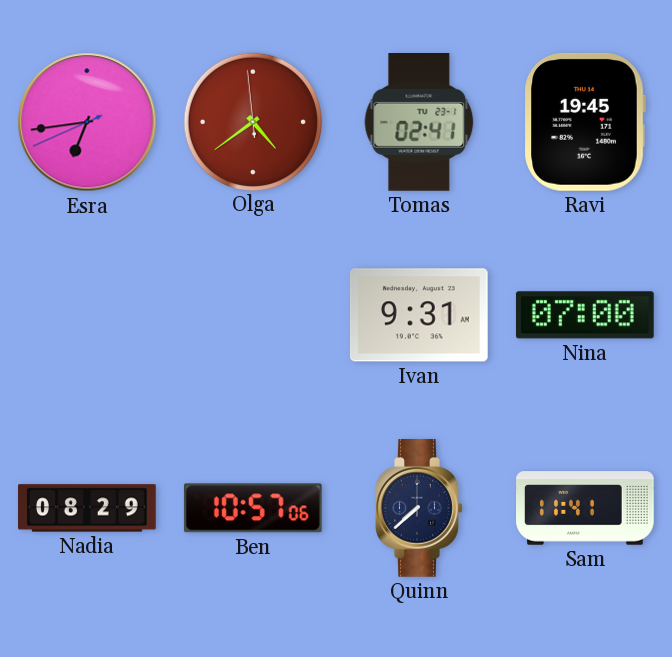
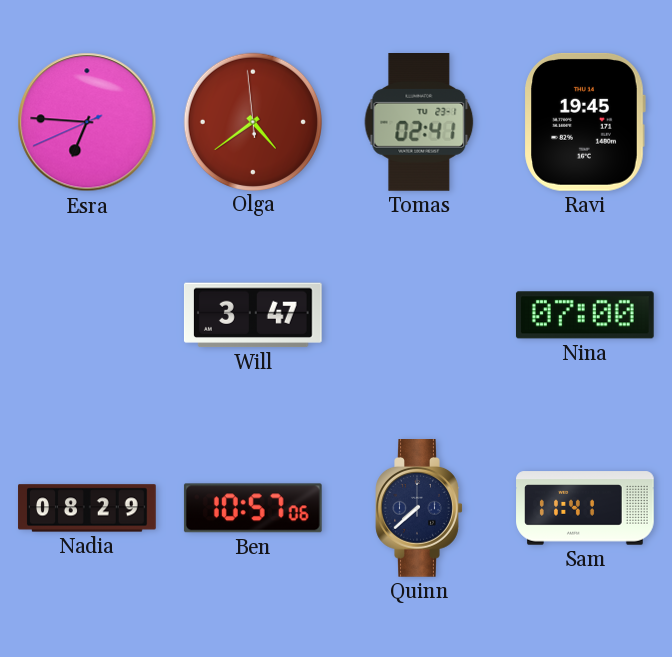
Esra: 6:43 -> 6:45
Will: none -> 3:47
Ivan: 9:31 -> none
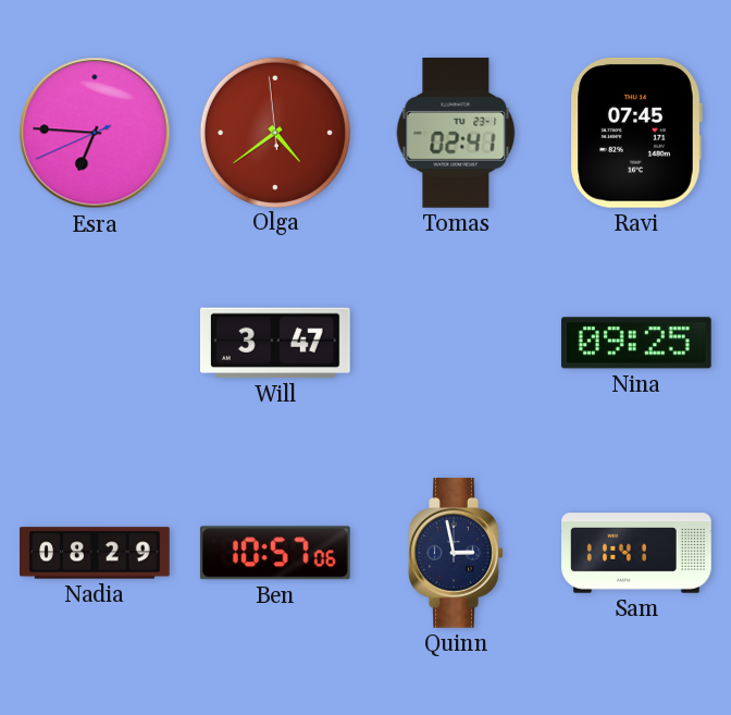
Ravi: 19:45 -> 07:45
Nina: 07:00 -> 09:25
Quinn: 7:38 -> 2:58
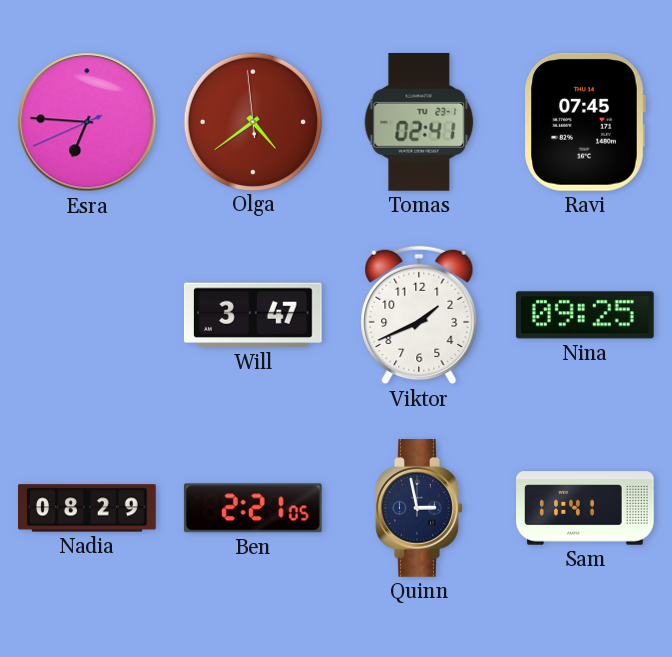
Viktor: none -> 1:41
Ben: 10:57 -> 2:21
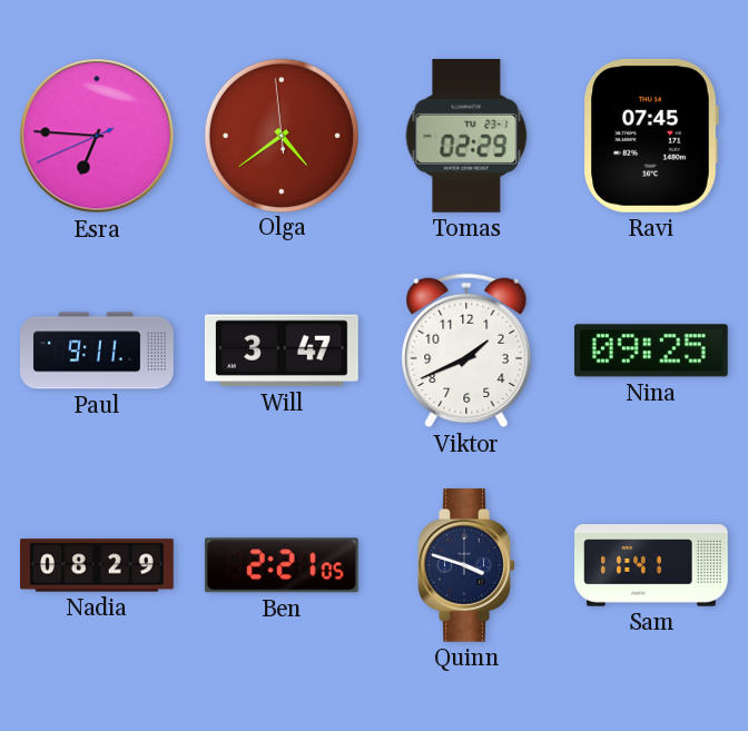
Tomas: 02:41 -> 02:29
Paul: none -> 9:11
Quinn: 2:58 -> 3:48
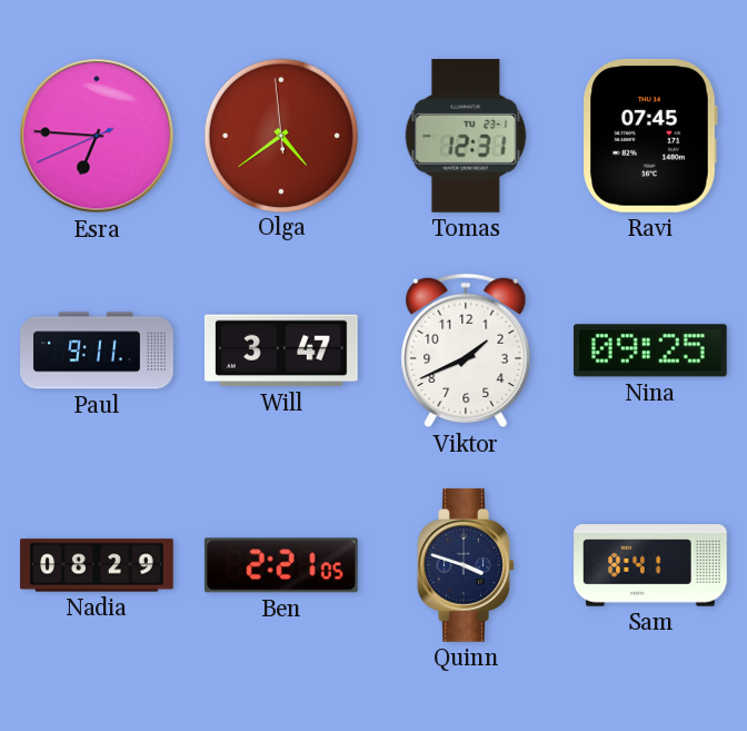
Tomas: 02:29 -> 12:31
Sam: 11:41 -> 8:41
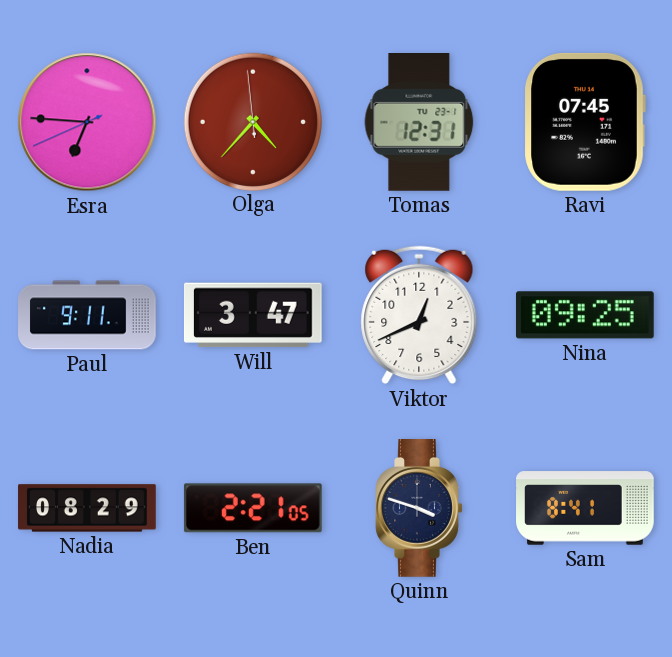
Olga: 4:38 -> 4:36
Viktor: 1:41 -> 12:41
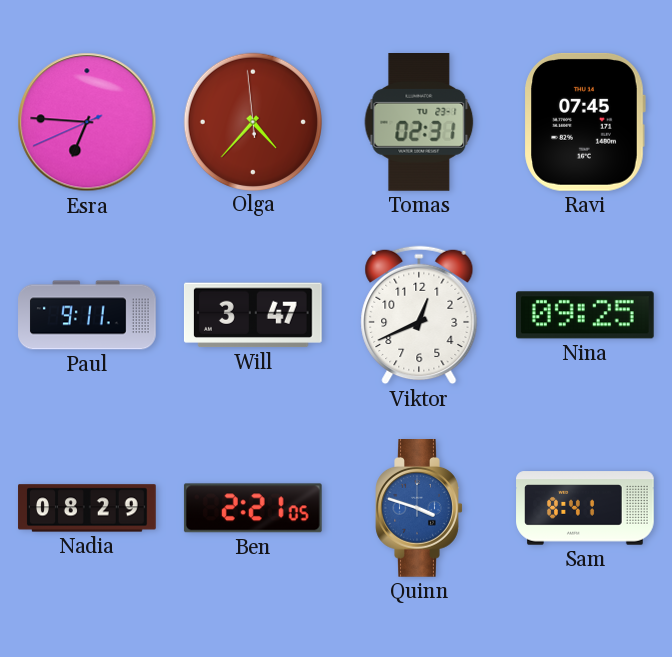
Tomas: 12:31 -> 02:31
Quinn dial: navy -> blue
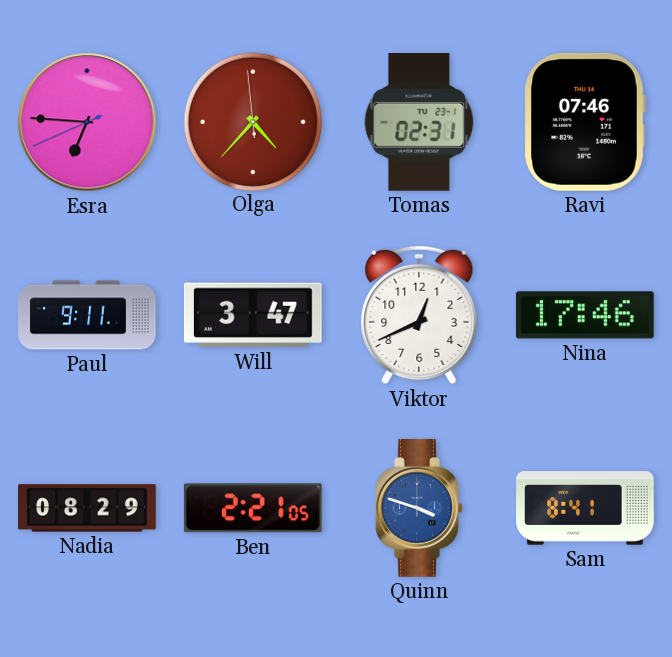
Ravi: 07:45 -> 07:46
Nina: 09:25 -> 17:46
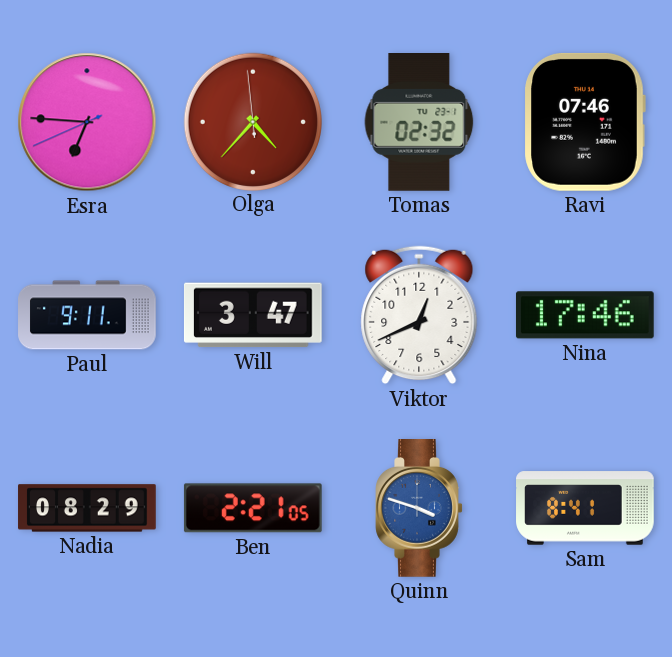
Tomas: 02:31 -> 02:32
